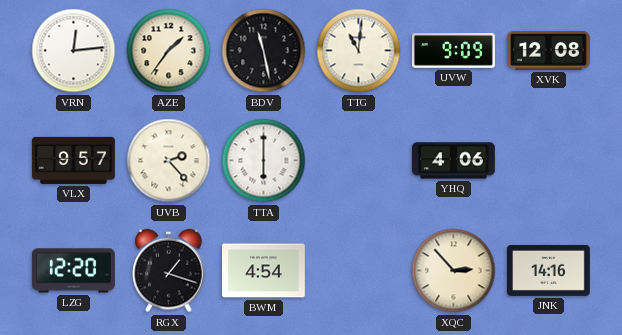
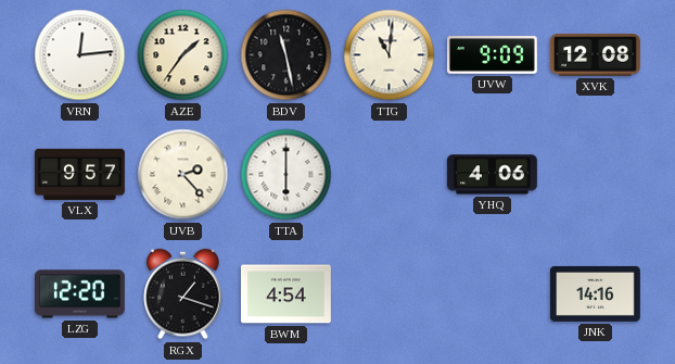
XQC: 2:53 -> none
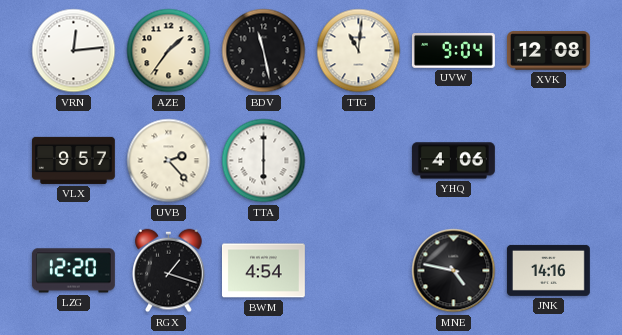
UVW: 9:09 -> 9:04
MNE: none -> 4:47
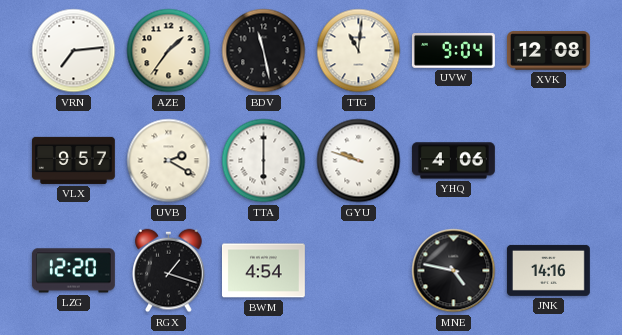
VRN: 12:14 -> 7:14
UVB: 2:23 -> 2:20
GYU: none -> 9:48
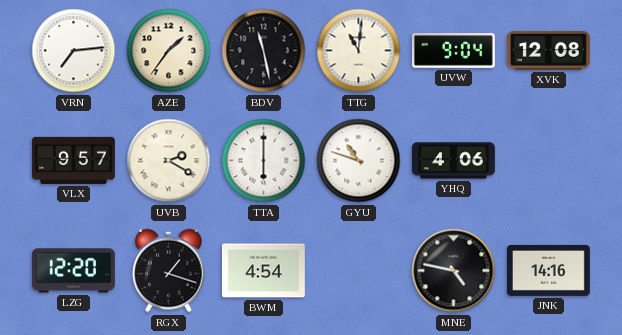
GYU: 9:48 -> 10:48
